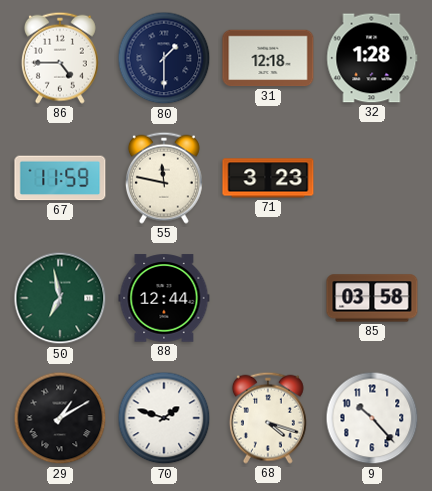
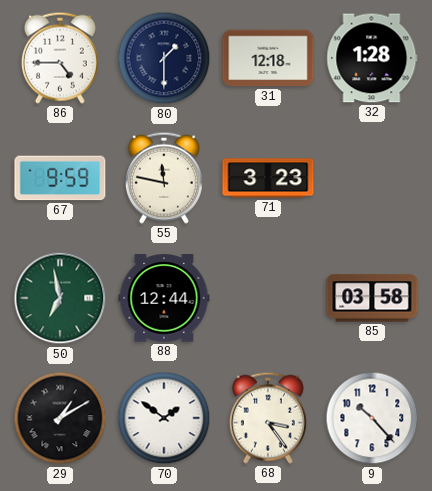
67: 11:59 -> 9:59
70: 1:48 -> 1:51
68: 4:18 -> 3:24
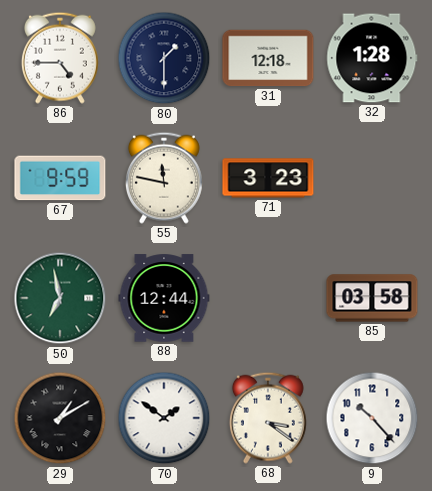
68: 3:24 -> 3:21
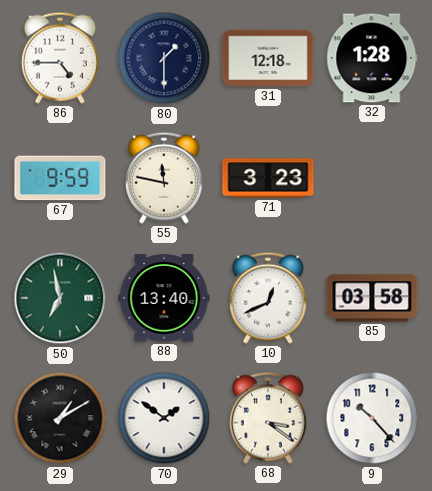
88: 12:44 -> 13:40
10: none -> 12:41
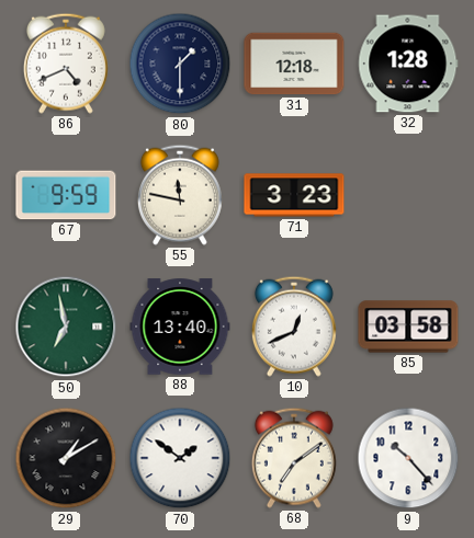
86: 4:45 -> 4:41
68: 3:21 -> 7:09
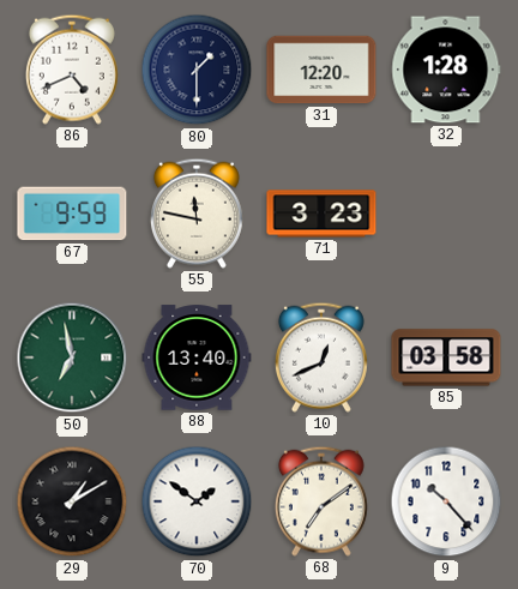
31: 12:18 -> 12:20
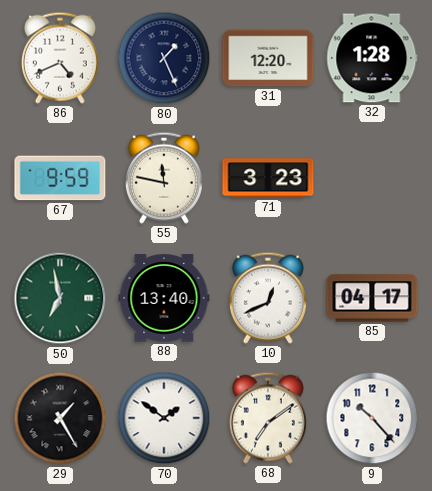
80: 1:30 -> 1:26
85: 03:58 -> 04:17
29: 1:10 -> 1:25
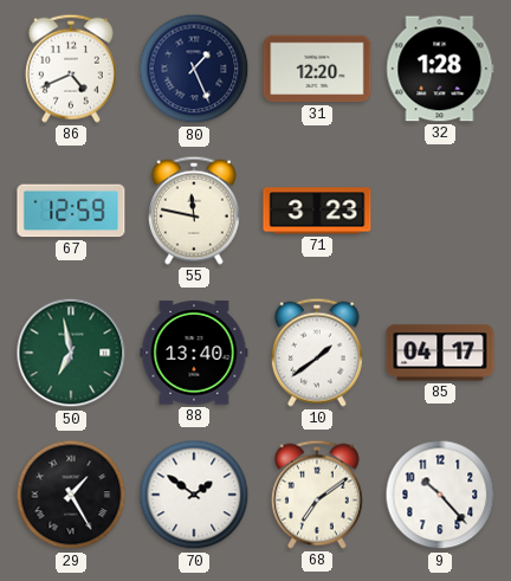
67: 9:59 -> 12:59
10: 12:41 -> 1:39
